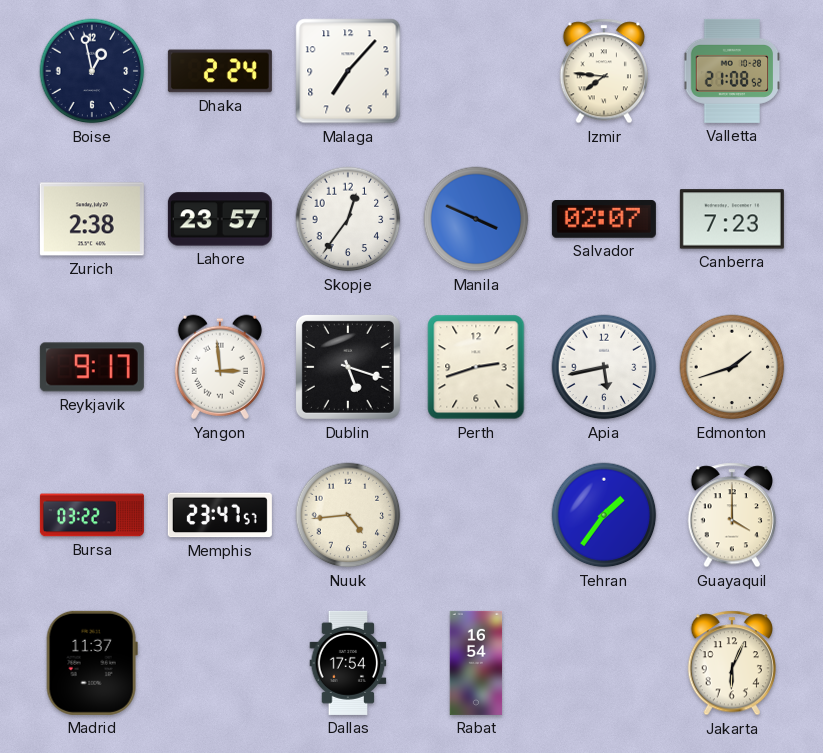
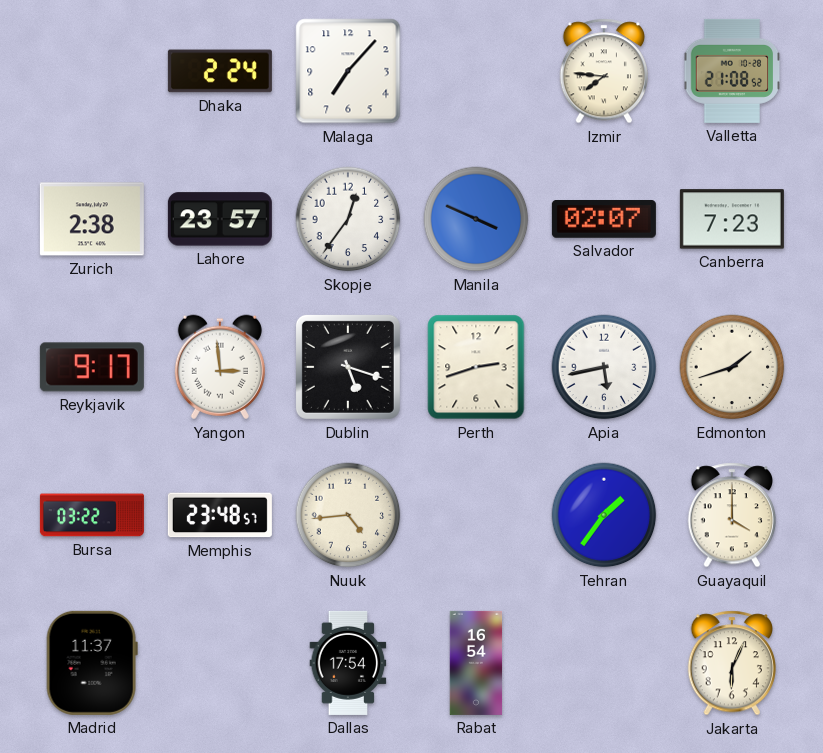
Boise: 12:58 -> none
Memphis: 23:47 -> 23:48
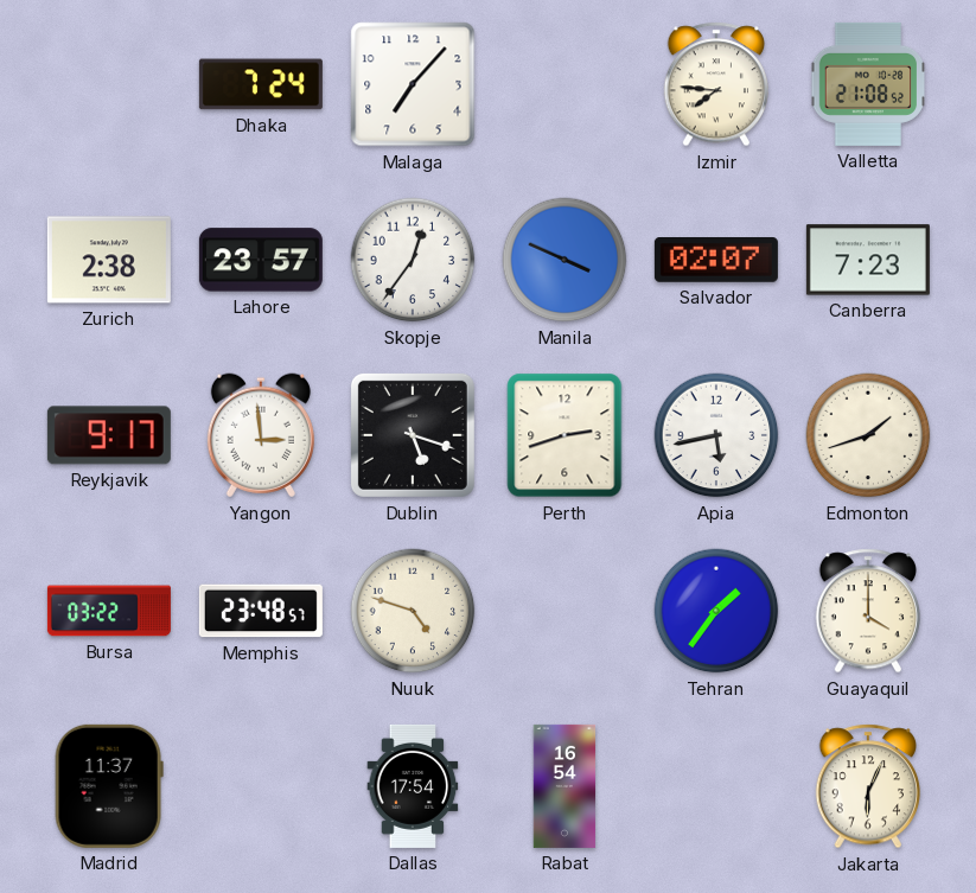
Dhaka: 2:24 -> 7:24
Nuuk: 4:44 -> 4:48
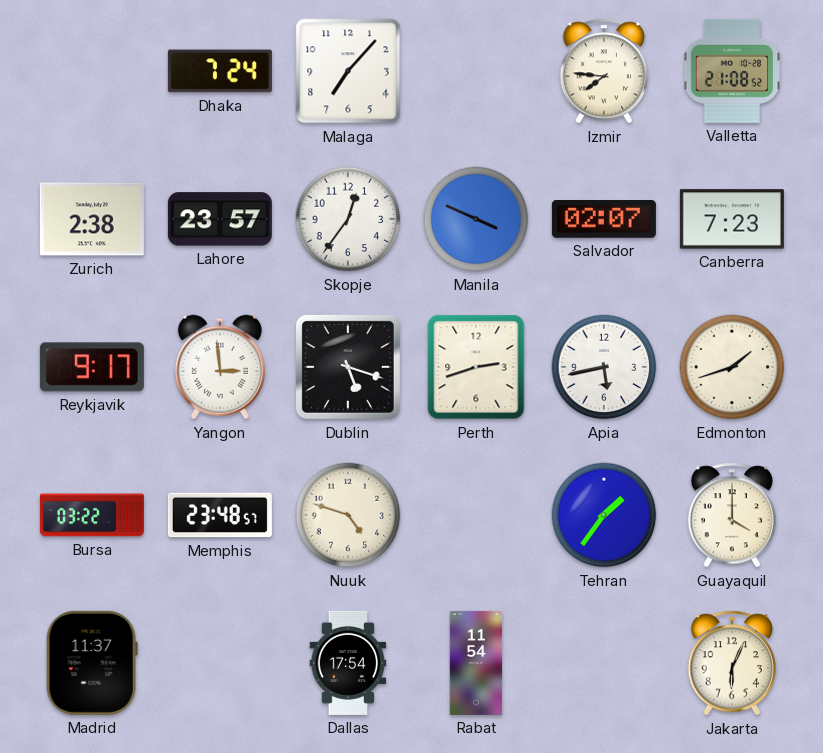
Rabat: 16:54 -> 11:54
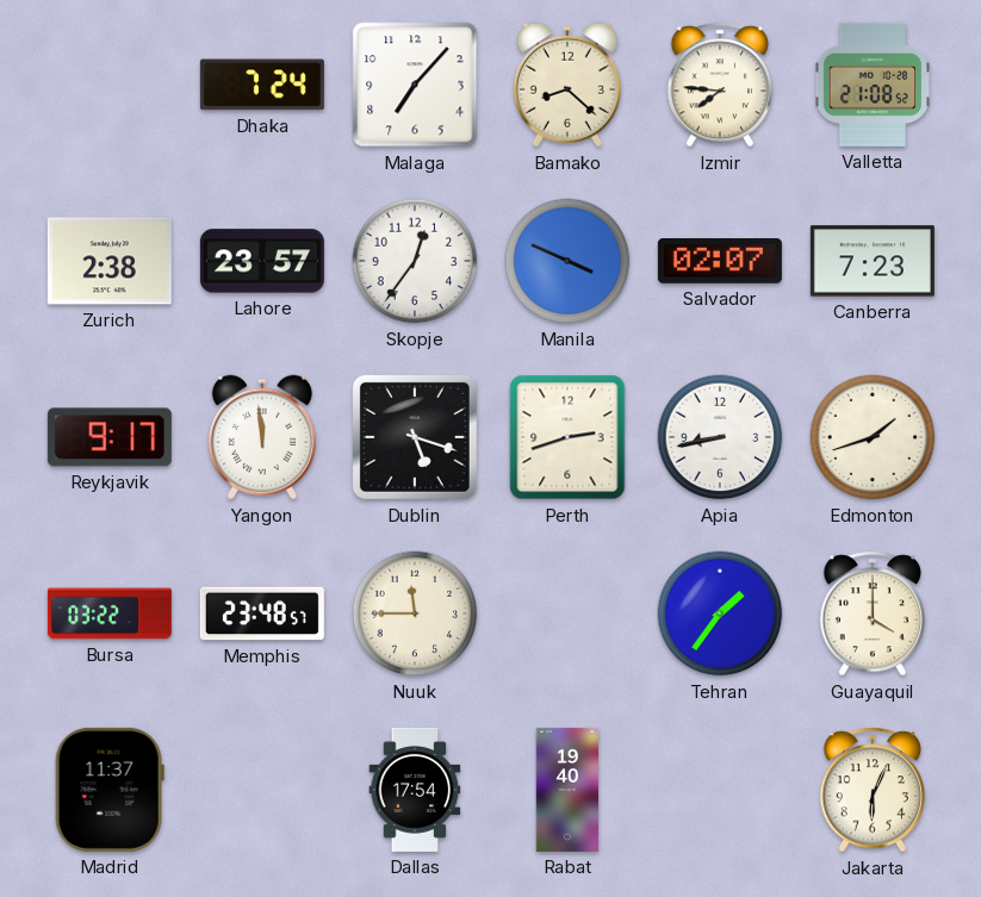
Bamako: none -> 8:22
Yangon: 2:59 -> 11:59
Apia: 5:43 -> 8:43
Nuuk: 4:48 -> 11:45
Rabat: 11:54 -> 19:40
